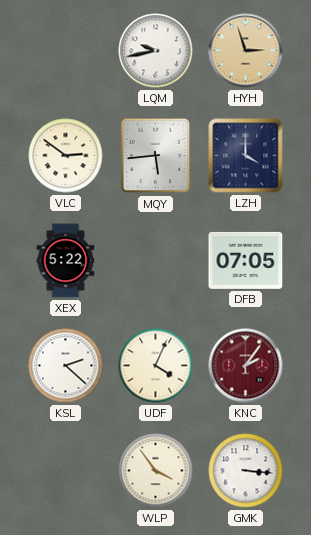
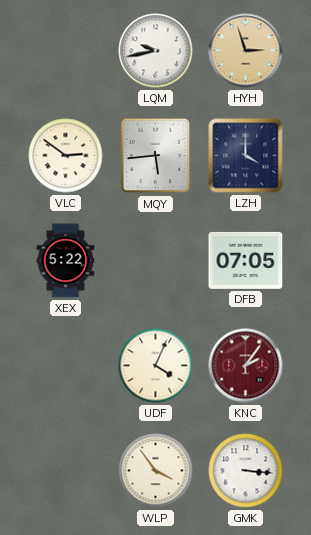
KSL: 2:22 -> none
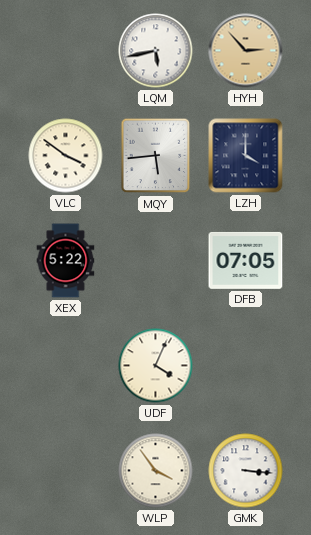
LQM: 9:43 -> 5:43
HYH: 2:57 -> 2:53
VLC: 2:51 -> 3:51
KNC: 2:06 -> none
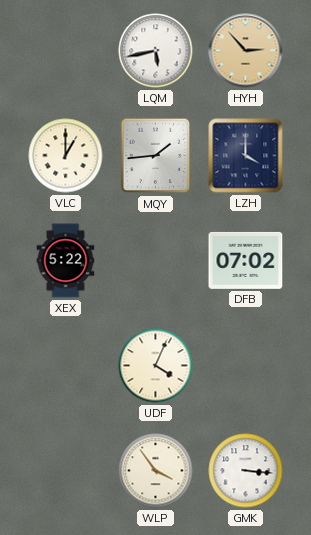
VLC: 3:51 -> 1:00
MQY: 5:44 -> 1:44
DFB: 07:05 -> 07:02
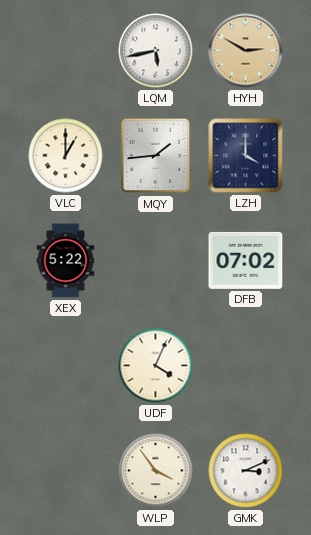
HYH: 2:53 -> 2:50
GMK: 3:16 -> 3:11
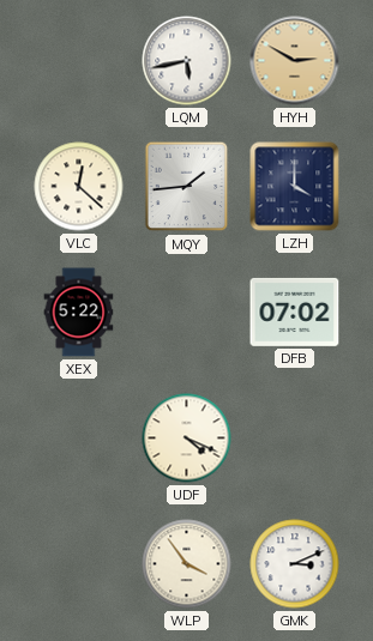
VLC: 1:00 -> 12:22
UDF: 4:04 -> 4:19
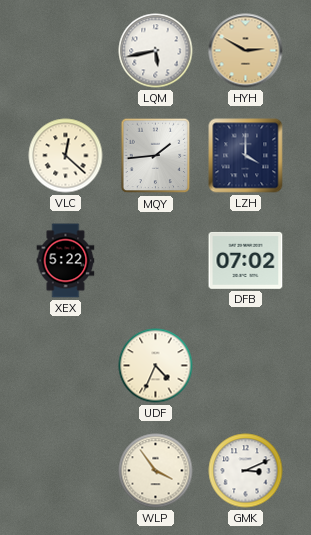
UDF: 4:19 -> 4:34
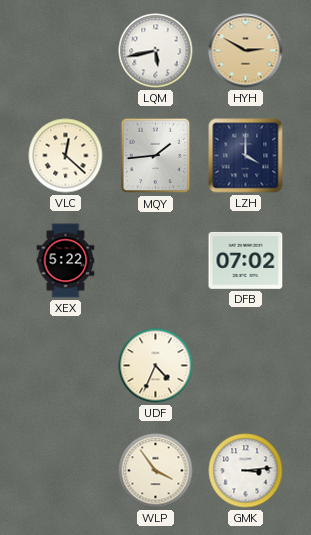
GMK: 3:11 -> 3:14
